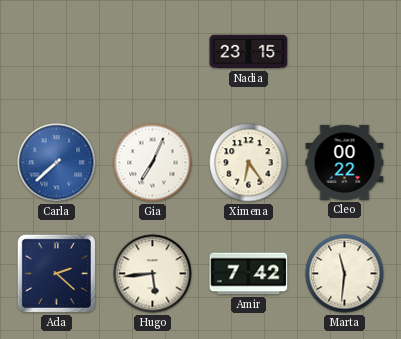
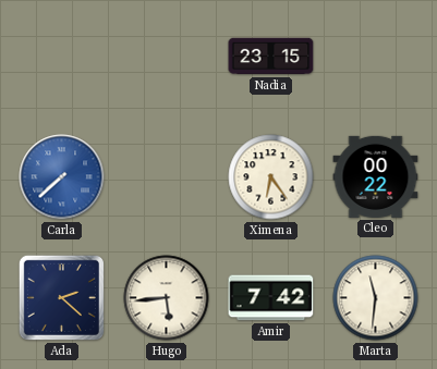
Gia: 7:04 -> none
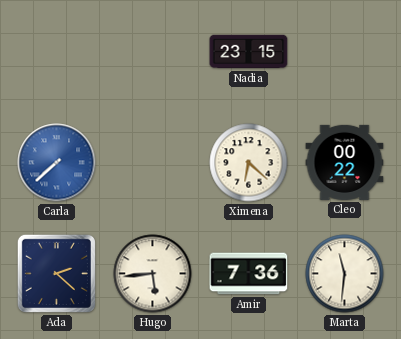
Ximena: 6:24 -> 6:22
Amir: 7:42 -> 7:36
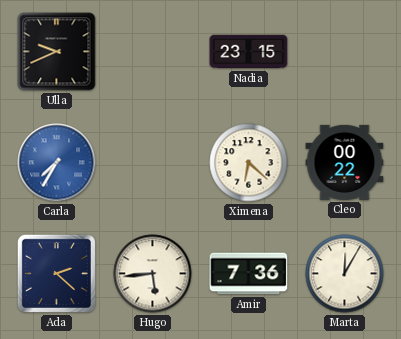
Ulla: none -> 9:41
Carla: 7:38 -> 7:35
Marta: 11:31 -> 12:05
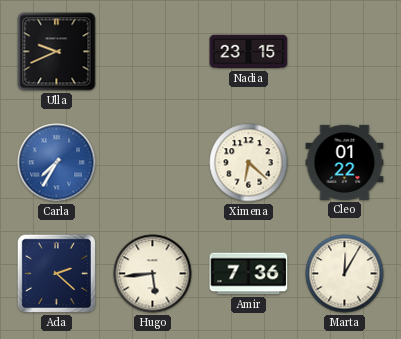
Cleo: 00:22 -> 01:22
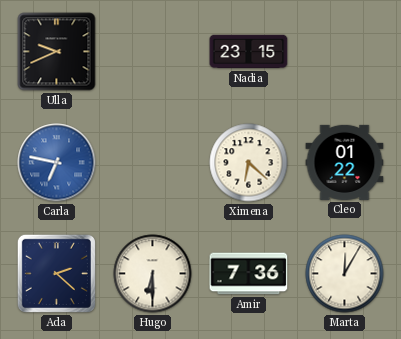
Carla: 7:35 -> 6:47
Hugo: 5:44 -> 6:30
